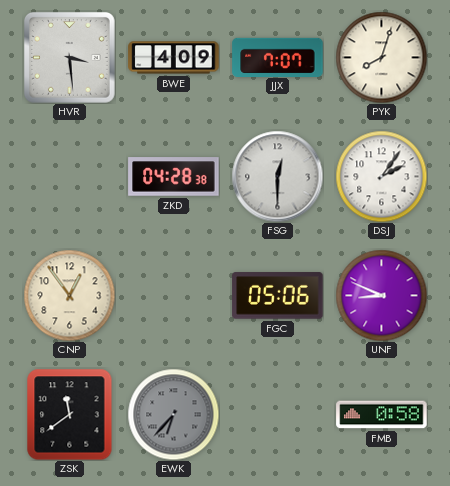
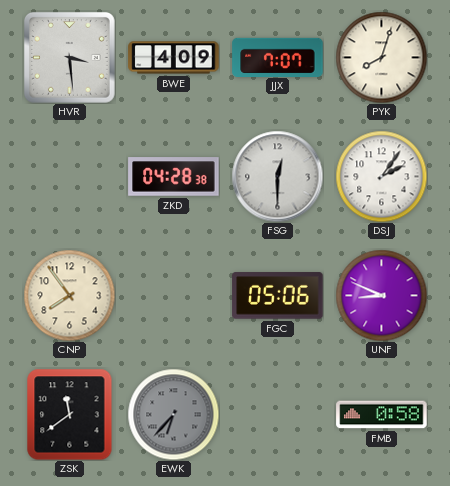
CNP: 12:54 -> 7:54
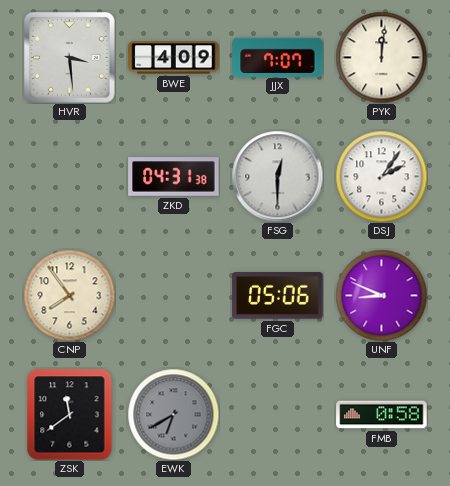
PYK: 8:03 -> 12:01
ZKD: 04:28 -> 04:31
EWK: 6:37 -> 6:40
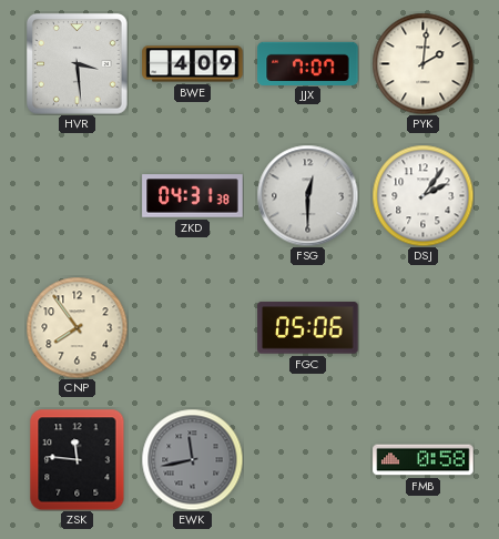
PYK: 12:01 -> 2:01
UNF: 8:49 -> none
ZSK: 11:39 -> 11:46
EWK: 6:40 -> 11:43
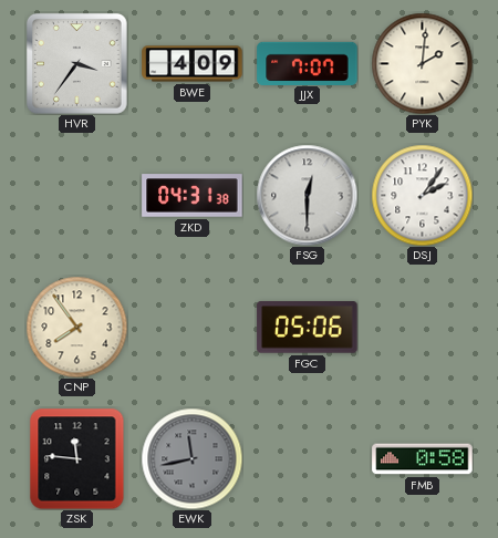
HVR: 3:29 -> 3:36
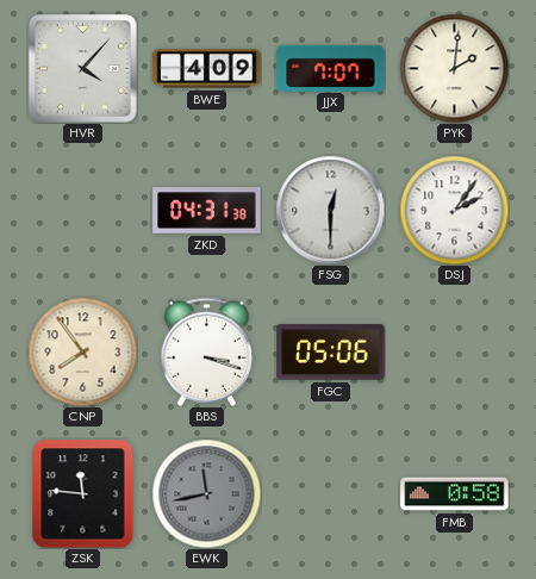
HVR: 3:36 -> 4:07
BBS: none -> 3:18
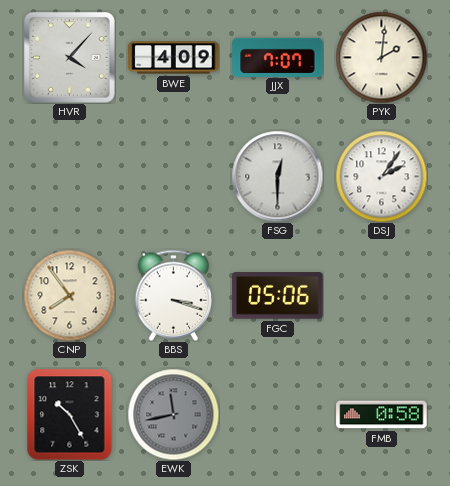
ZKD: 04:31 -> none
ZSK: 11:46 -> 10:25
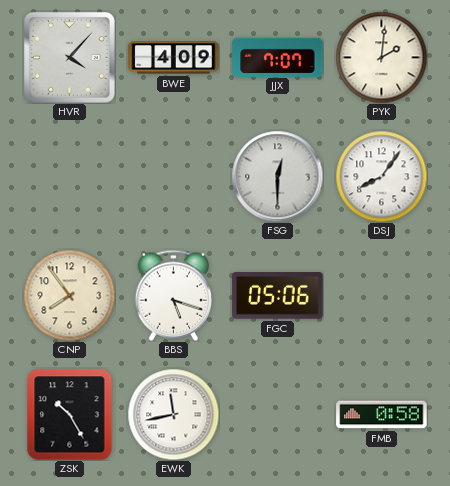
DSJ: 2:06 -> 8:06
BBS: 3:18 -> 5:18
EWK dial: grey -> white
